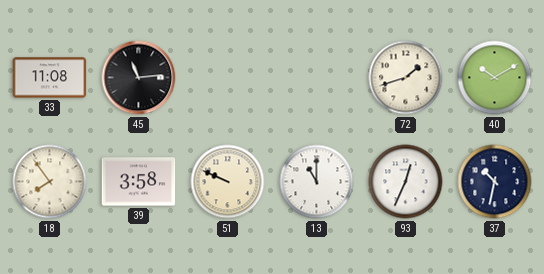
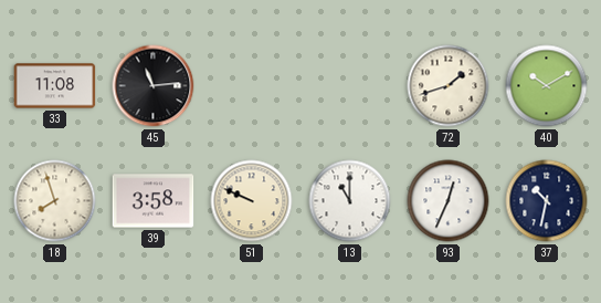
18: 7:54 -> 7:57
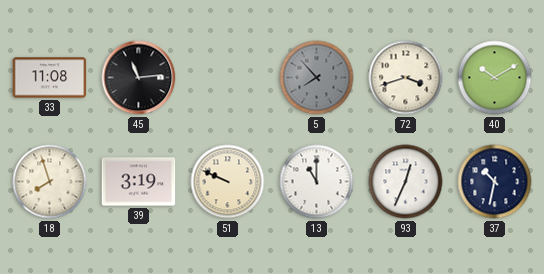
5: none -> 7:53
72: 1:42 -> 3:42
39: 3:58 -> 3:19
